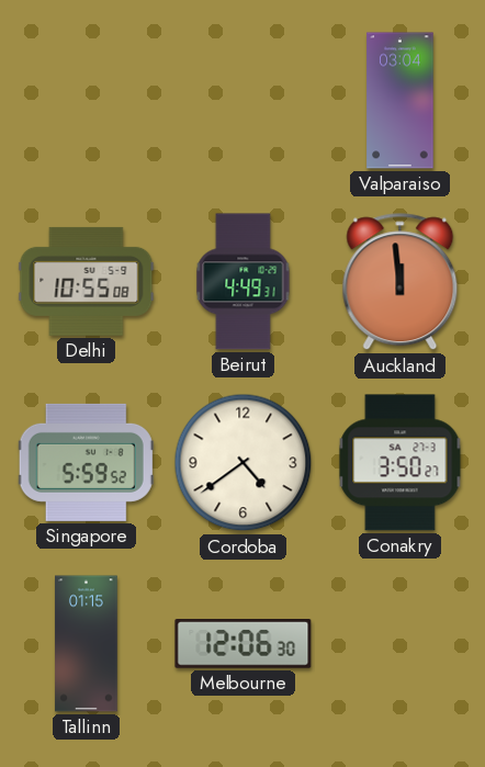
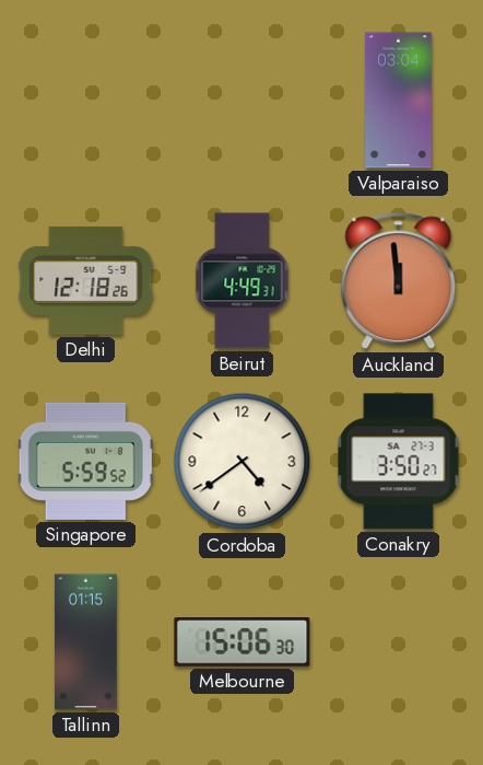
Delhi: 10:55 -> 12:18
Melbourne: 12:06 -> 15:06
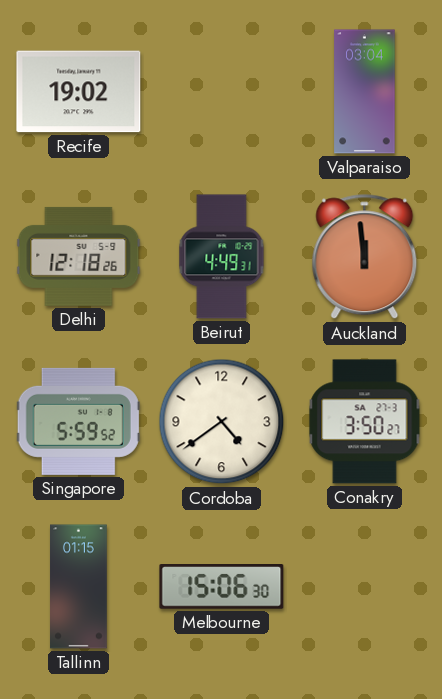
Recife: none -> 19:02
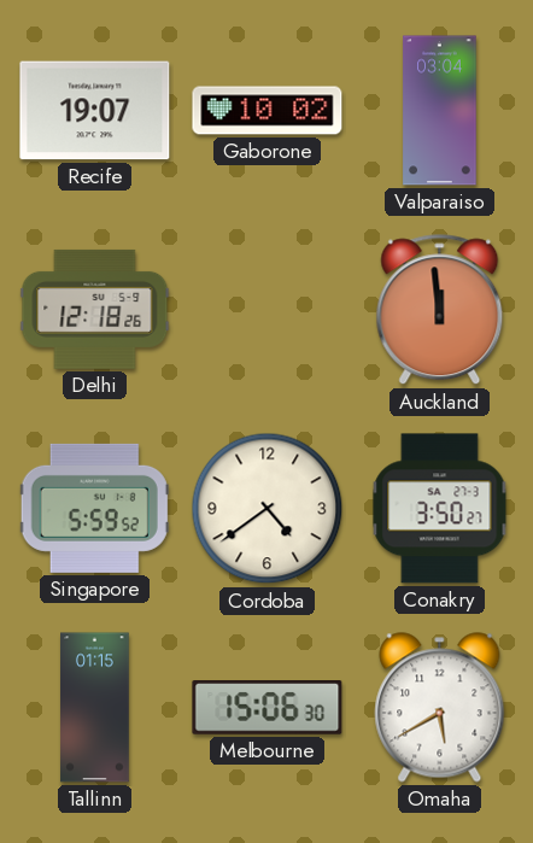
Recife: 19:02 -> 19:07
Gaborone: none -> 10:02
Beirut: 4:49 -> none
Omaha: none -> 5:40
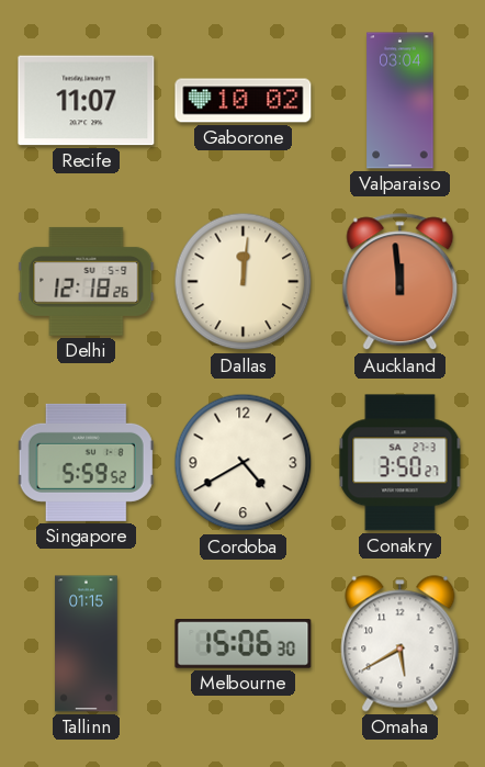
Recife: 19:07 -> 11:07
Dallas: none -> 12:01
Cordoba: 4:39 -> 4:40
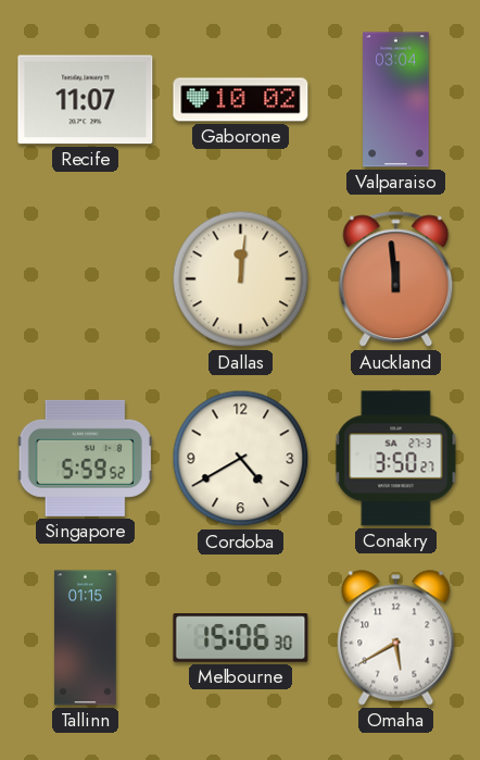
Delhi: 12:18 -> none
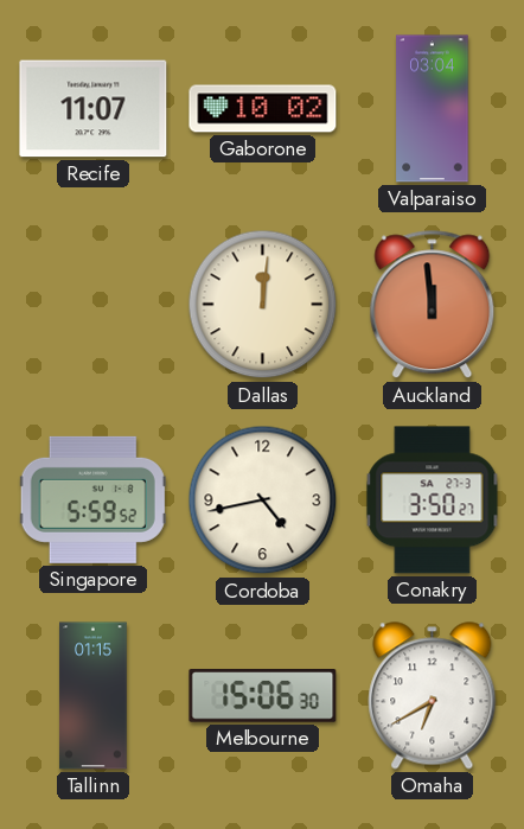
Cordoba: 4:40 -> 4:43
Omaha: 5:40 -> 6:40
